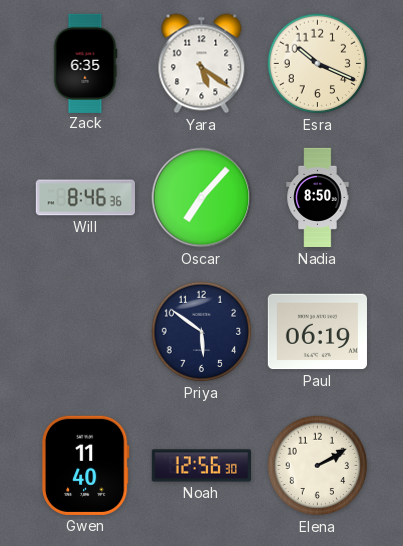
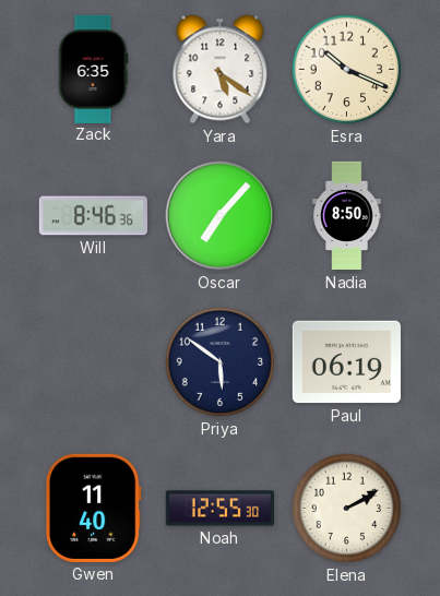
Noah: 12:56 -> 12:55
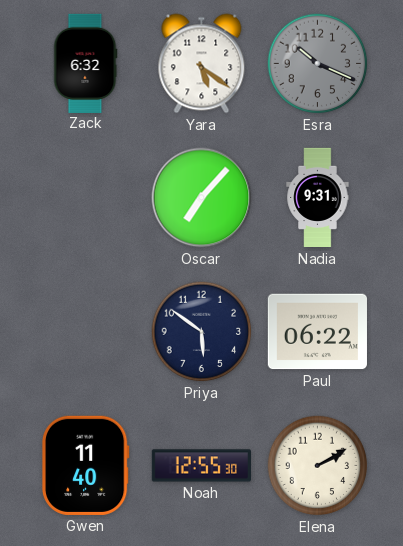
Zack: 6:35 -> 6:32
Esra dial: cream -> grey
Will: 8:46 -> none
Nadia: 8:50 -> 9:31
Paul: 06:19 -> 06:22
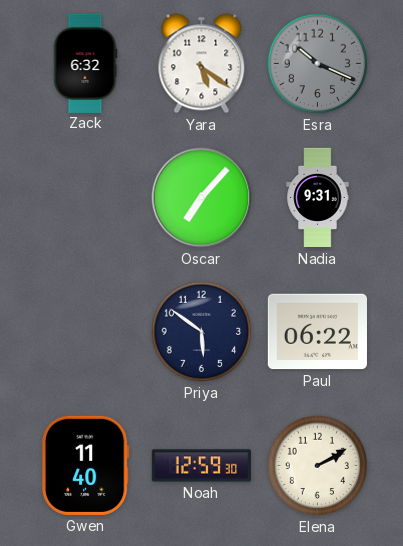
Noah: 12:55 -> 12:59
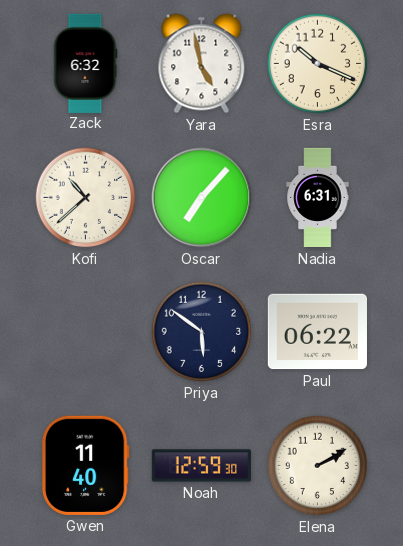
Yara: 5:21 -> 4:58
Esra dial: grey -> cream
Kofi: none -> 10:38
Nadia: 9:31 -> 6:31
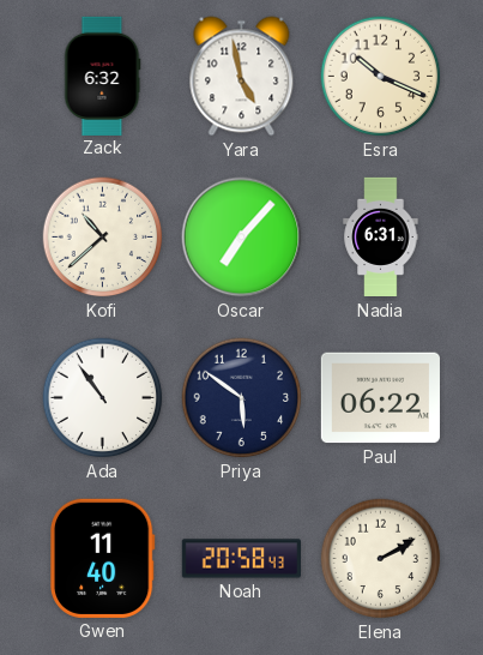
Ada: none -> 10:54
Noah: 12:59 -> 20:58
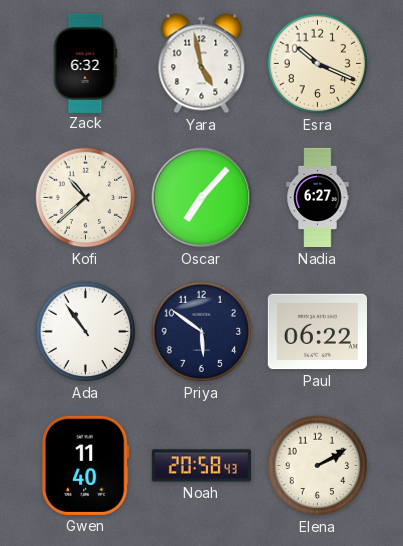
Nadia: 6:31 -> 6:27
